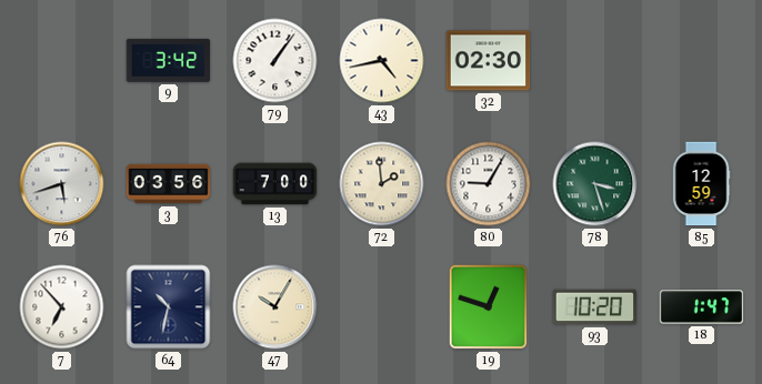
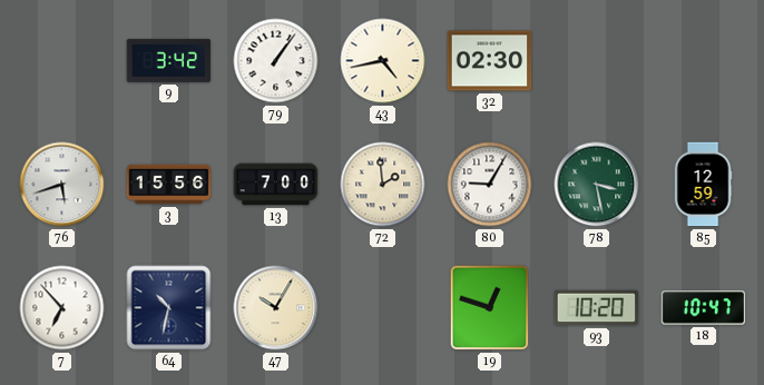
3: 03:56 -> 15:56
78: 3:27 -> 3:28
18: 1:47 -> 10:47
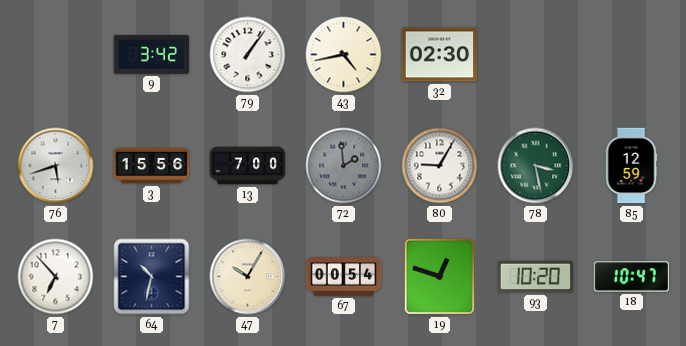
72 dial: cream -> grey
67: none -> 00:54
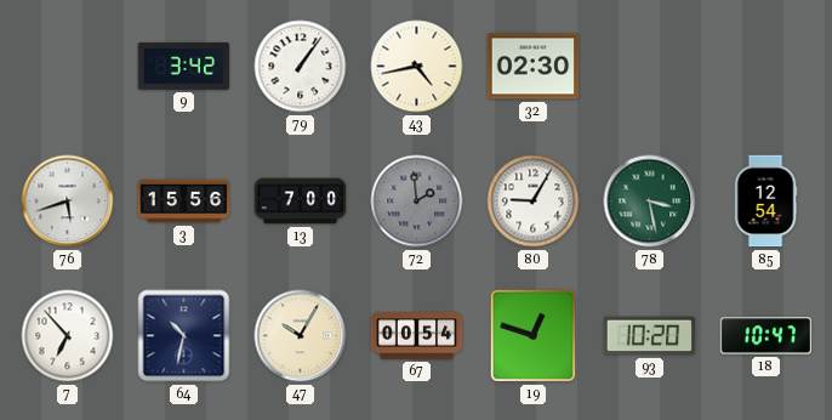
85: 12:59 -> 12:54
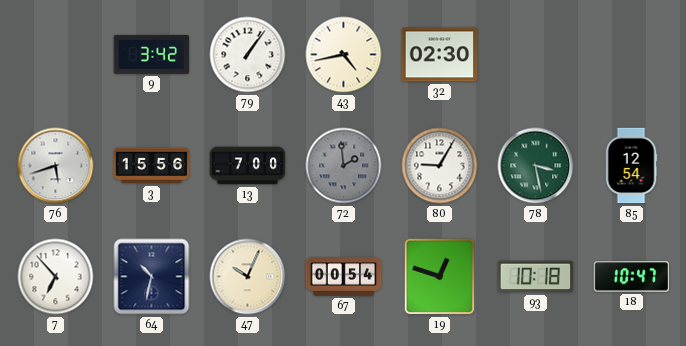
47: 10:05 -> 10:04
93: 10:20 -> 10:18
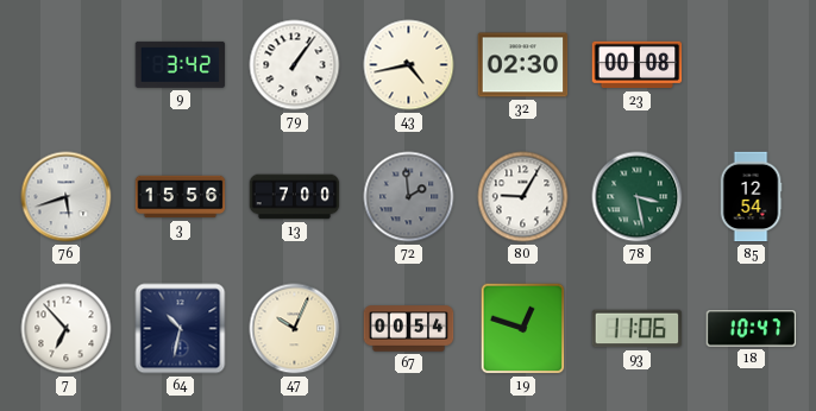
23: none -> 00:08
93: 10:18 -> 11:06
